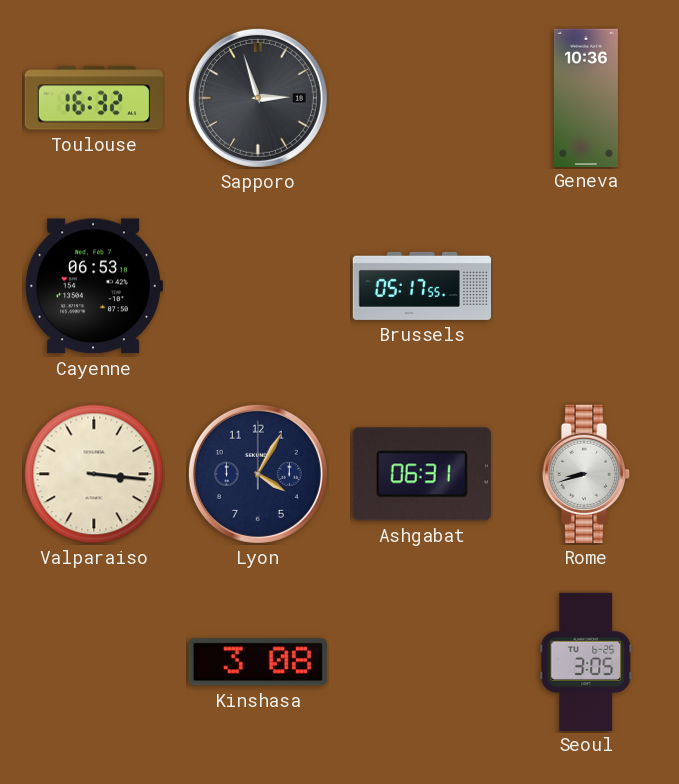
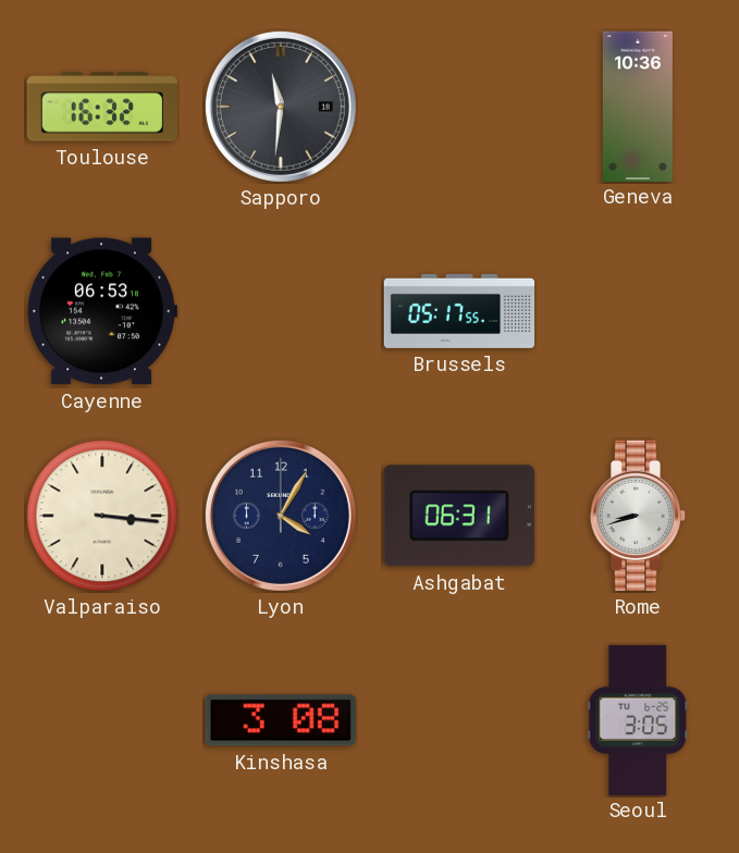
Sapporo: 2:57 -> 11:31
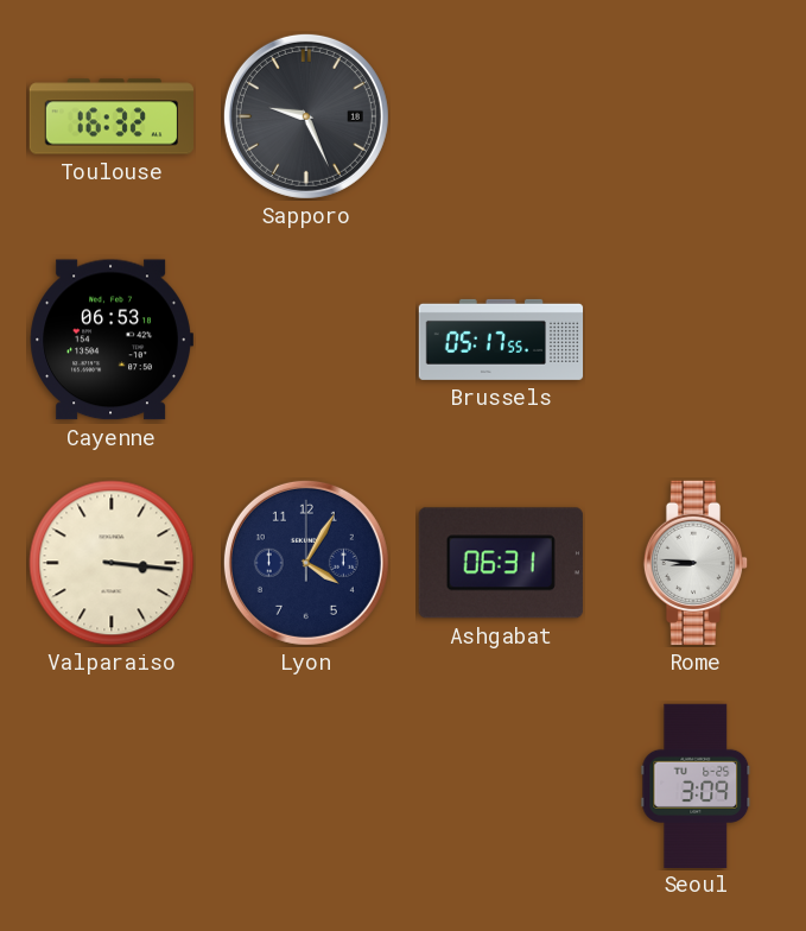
Sapporo: 11:31 -> 9:26
Geneva: 10:36 -> none
Rome: 8:42 -> 8:46
Kinshasa: 3:08 -> none
Seoul: 3:05 -> 3:09
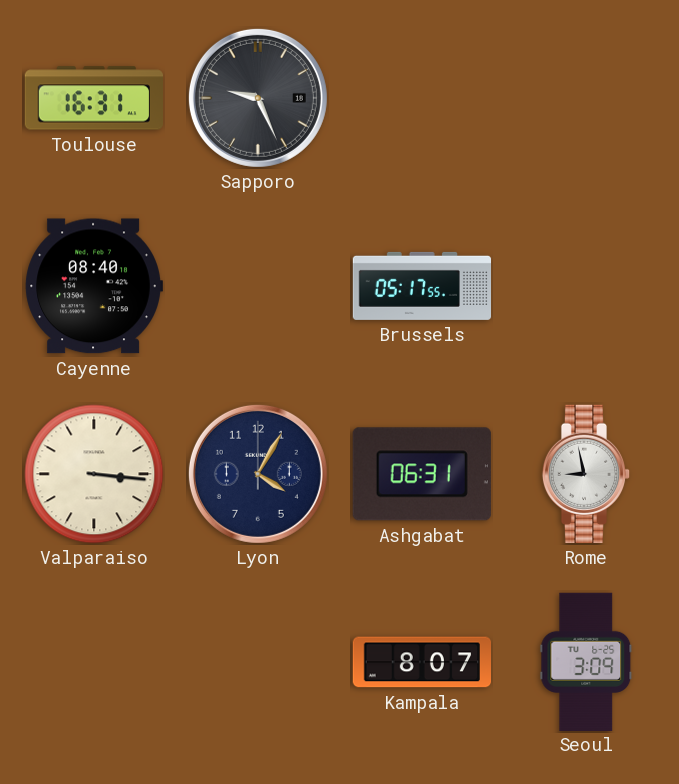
Toulouse: 16:32 -> 16:31
Cayenne: 06:53 -> 08:40
Rome: 8:46 -> 8:58
Kampala: none -> 8:07
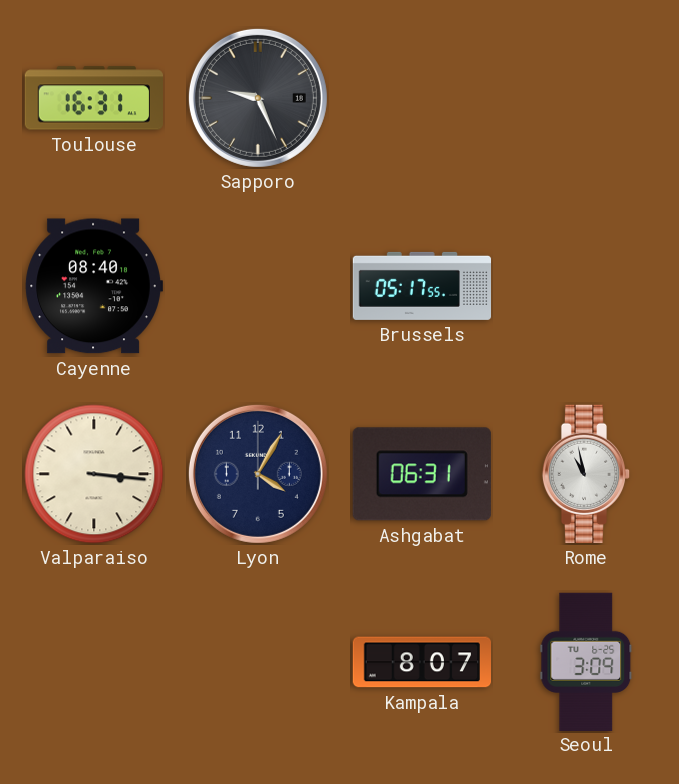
Rome: 8:58 -> 10:58
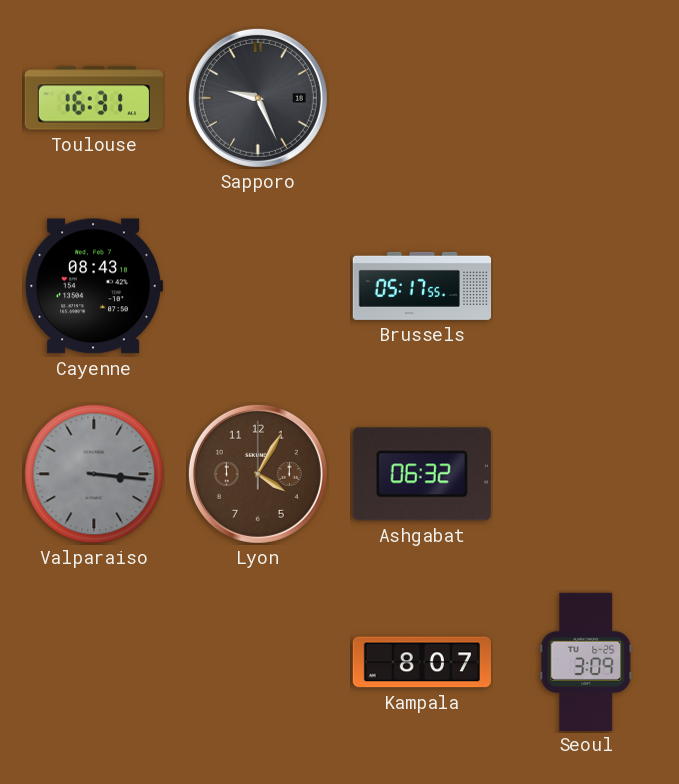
Cayenne: 08:40 -> 08:43
Valparaiso dial: cream -> grey
Lyon dial: navy -> brown
Ashgabat: 06:31 -> 06:32
Rome: 10:58 -> none
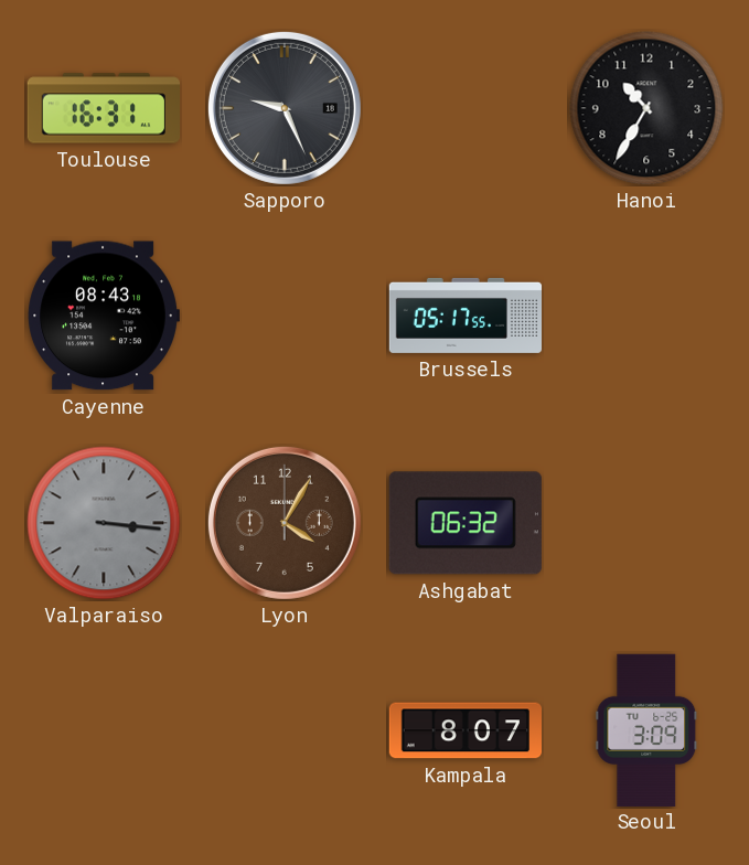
Hanoi: none -> 10:35
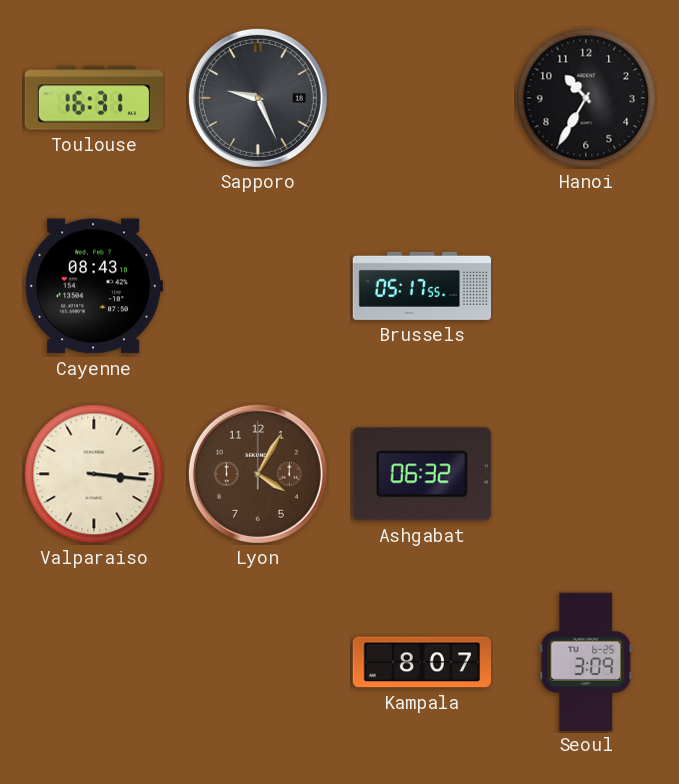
Valparaiso dial: grey -> cream
